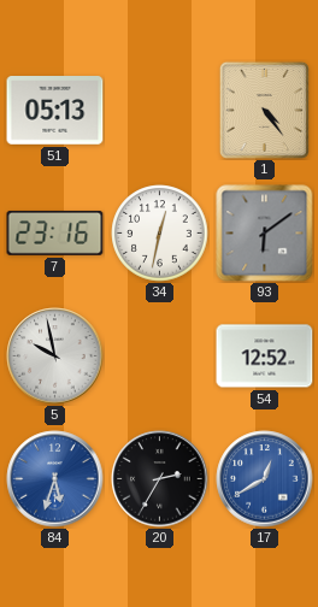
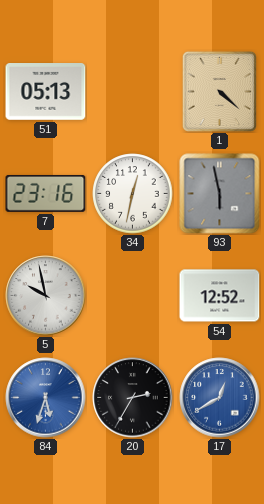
1: 4:24 -> 4:22
93: 6:09 -> 5:58
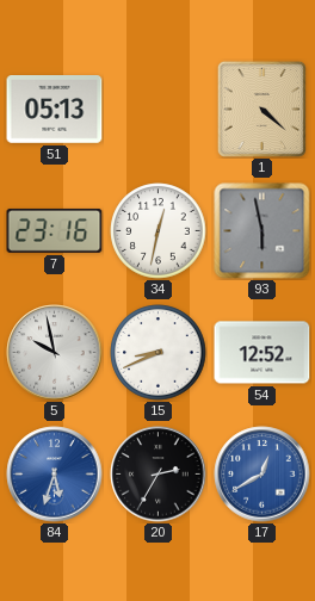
15: none -> 8:41
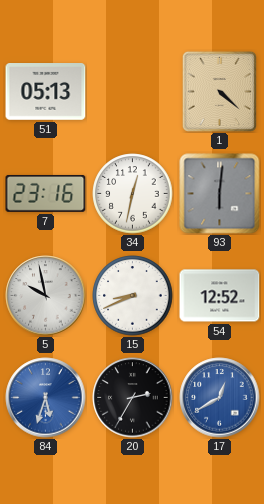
93: 5:58 -> 6:01
